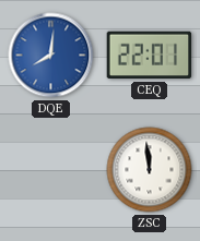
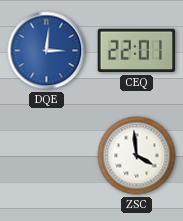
DQE: 8:01 -> 3:01
ZSC: 11:59 -> 3:59
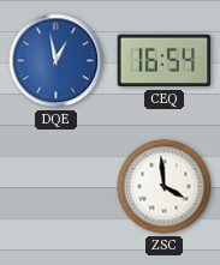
DQE: 3:01 -> 12:58
CEQ: 22:01 -> 16:54
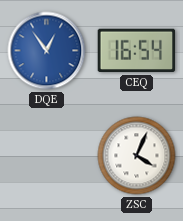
DQE: 12:58 -> 12:54
ZSC: 3:59 -> 4:04
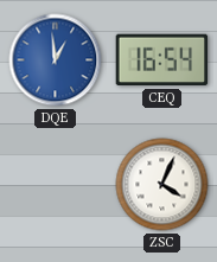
DQE: 12:54 -> 12:59
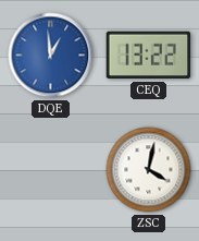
CEQ: 16:54 -> 13:22
ZSC: 4:04 -> 4:02
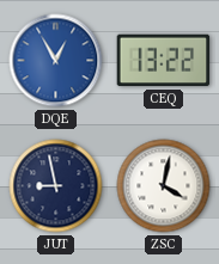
DQE: 12:59 -> 12:55
JUT: none -> 8:58
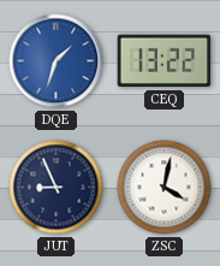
DQE: 12:55 -> 1:33
JUT: 8:58 -> 8:56
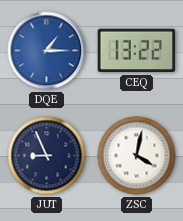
DQE: 1:33 -> 1:15
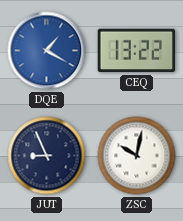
DQE: 1:15 -> 1:20
ZSC: 4:02 -> 10:02
